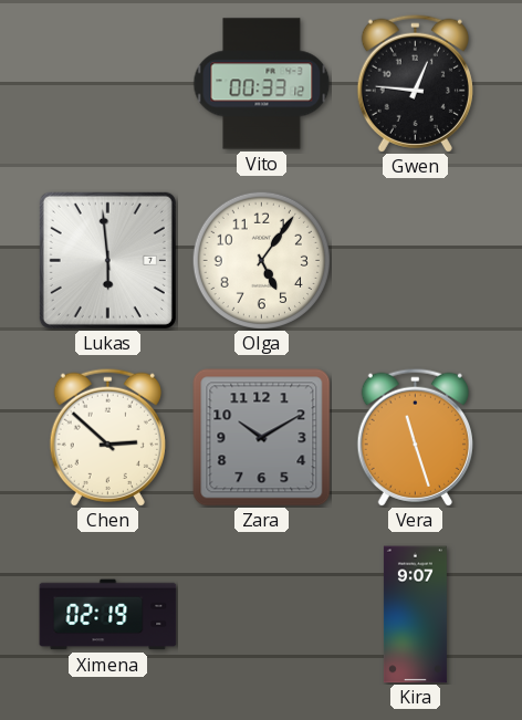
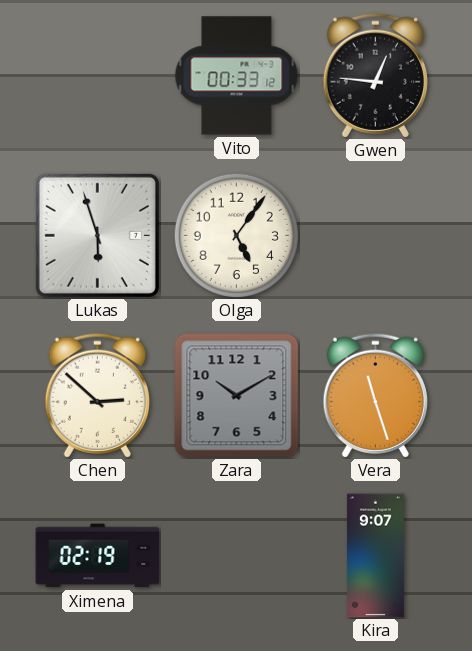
Lukas: 5:59 -> 5:57
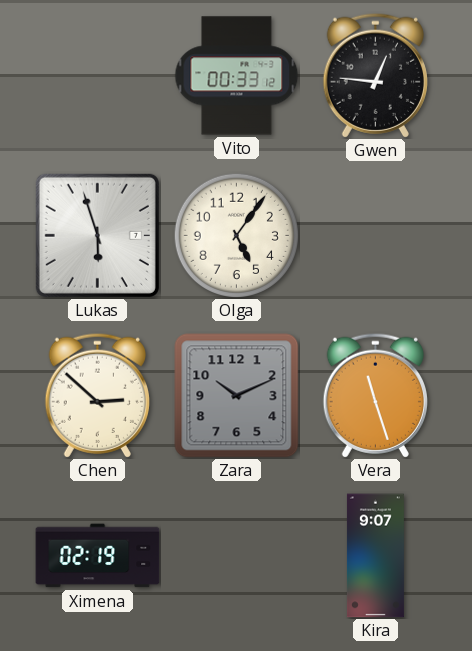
Zara: 10:10 -> 10:11
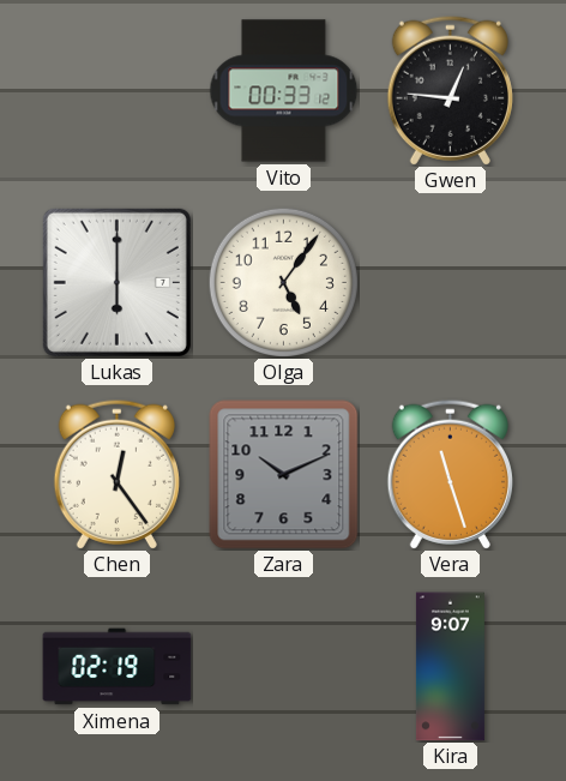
Lukas: 5:57 -> 6:00
Chen: 2:52 -> 12:24
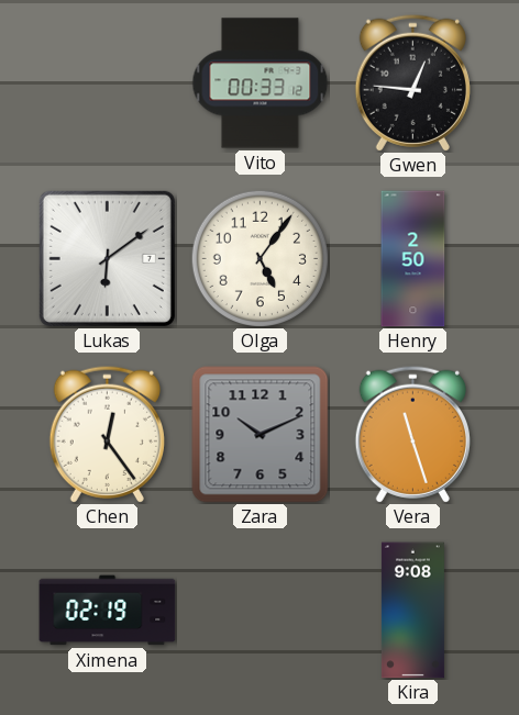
Lukas: 6:00 -> 6:09
Henry: none -> 2:50
Kira: 9:07 -> 9:08
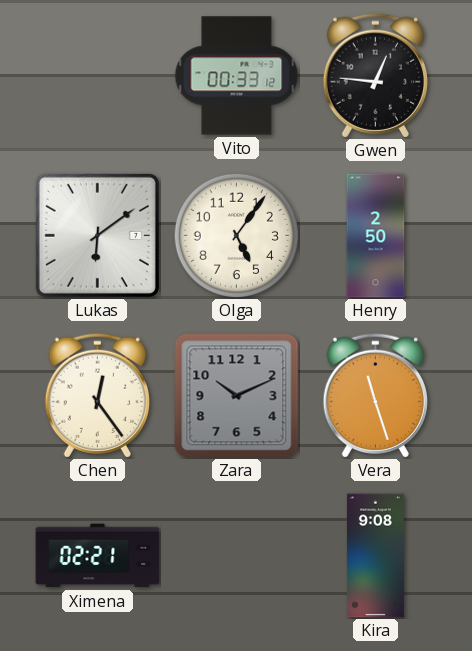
Ximena: 02:19 -> 02:21
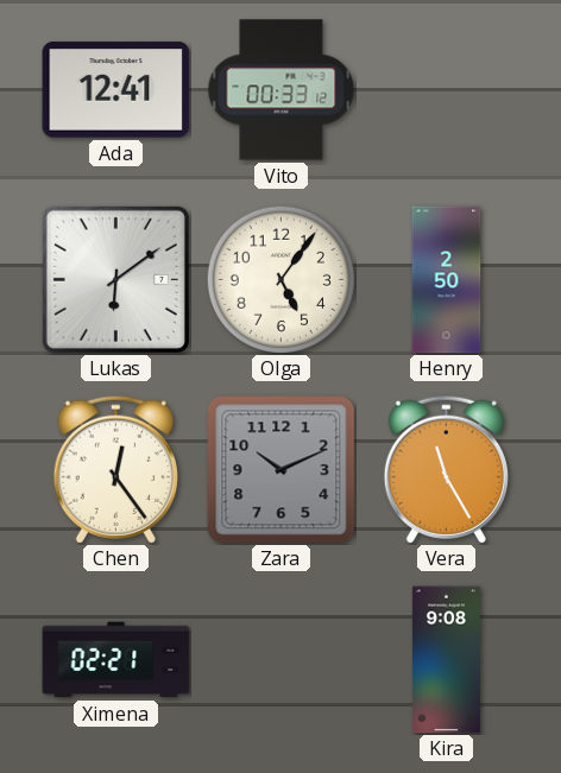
Ada: none -> 12:41
Gwen: 12:46 -> none
Vera: 11:27 -> 11:25
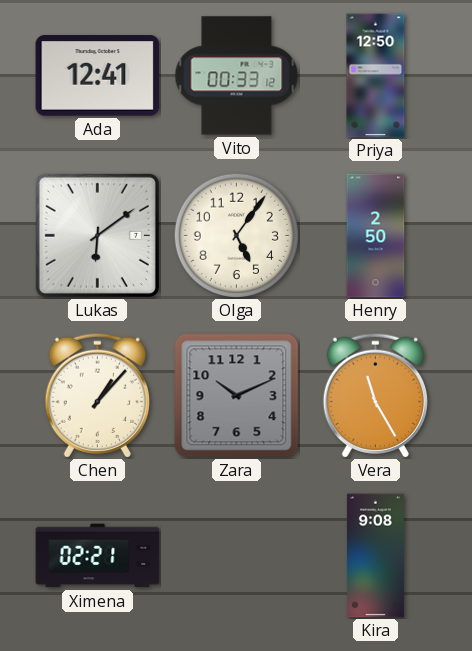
Priya: none -> 12:50
Chen: 12:24 -> 1:07
